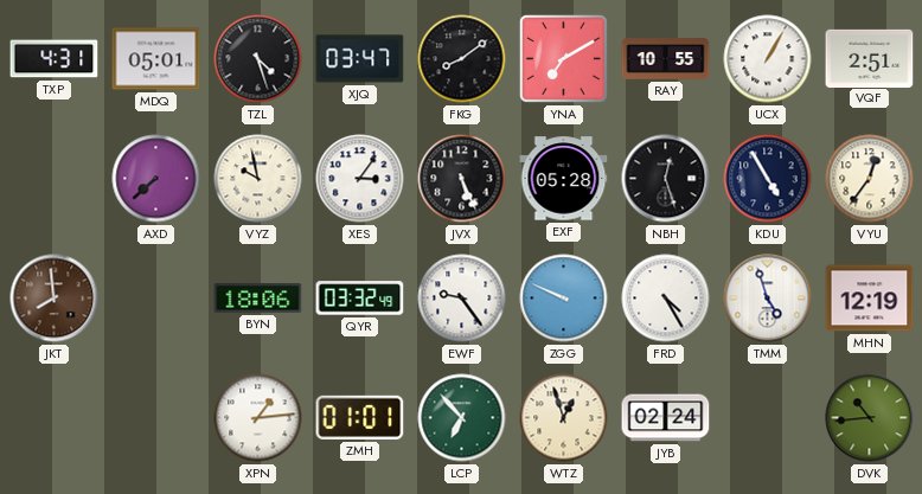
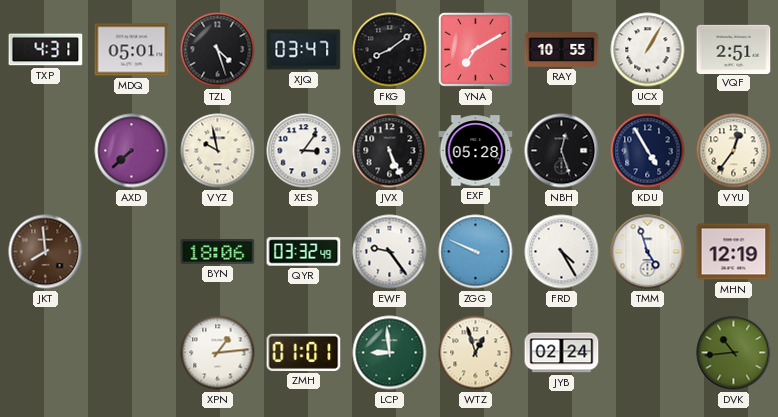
LCP: 6:53 -> 8:59
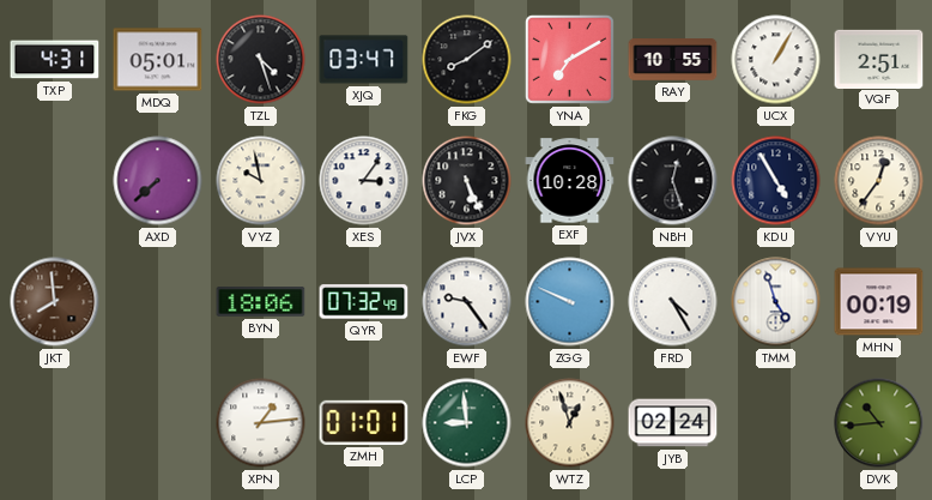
EXF: 05:28 -> 10:28
QYR: 03:32 -> 07:32
MHN: 12:19 -> 00:19
